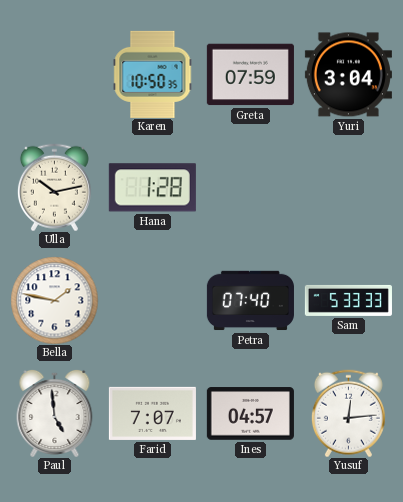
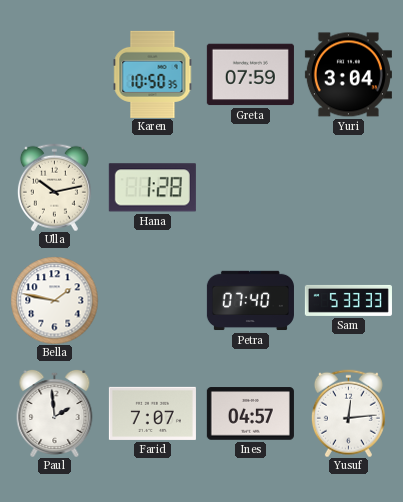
Paul: 4:59 -> 1:59
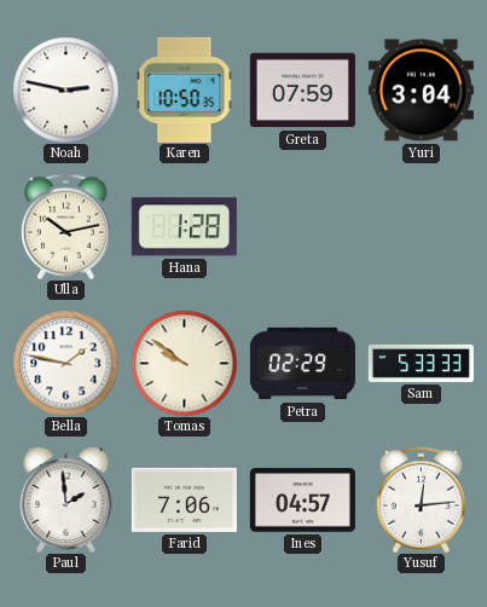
Noah: none -> 2:47
Tomas: none -> 9:51
Petra: 07:40 -> 02:29
Farid: 7:07 -> 7:06
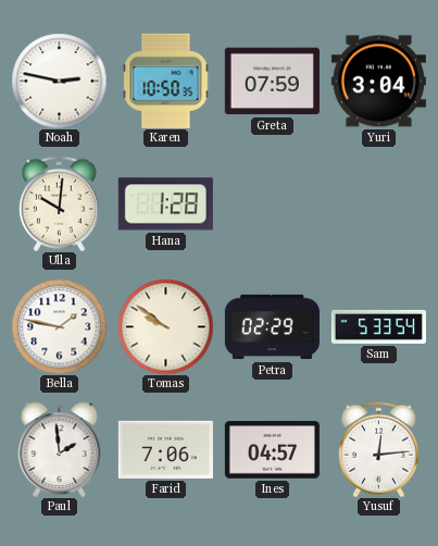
Ulla: 10:13 -> 10:01
Sam: 5:33:33 -> 5:33:54
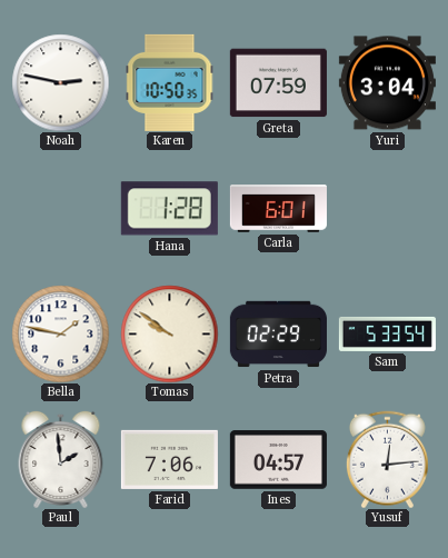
Ulla: 10:01 -> none
Carla: none -> 6:01
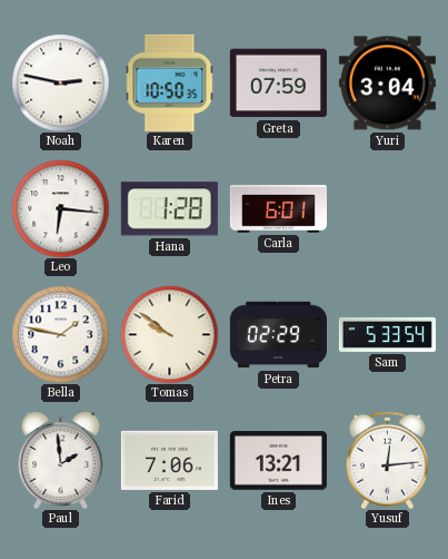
Leo: none -> 6:16
Ines: 04:57 -> 13:21
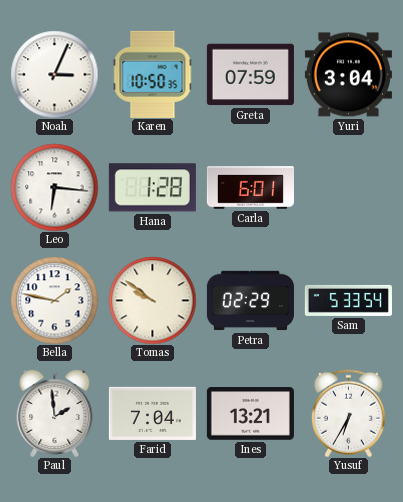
Noah: 2:47 -> 3:04
Farid: 7:06 -> 7:04
Yusuf: 12:14 -> 6:35
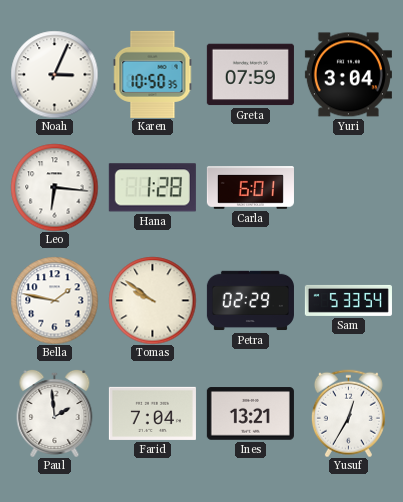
Yusuf: 6:35 -> 12:35
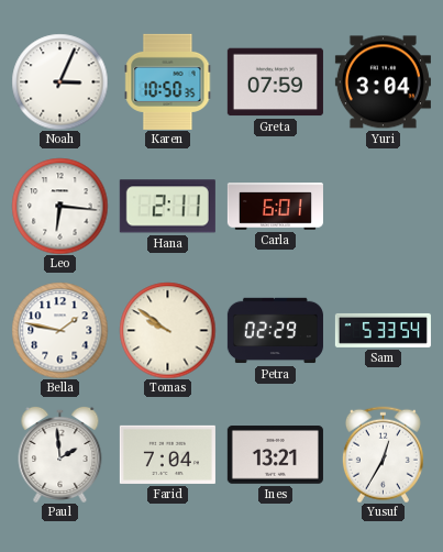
Hana: 1:28 -> 2:11
